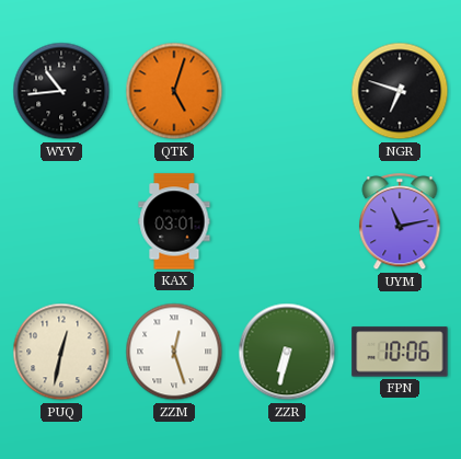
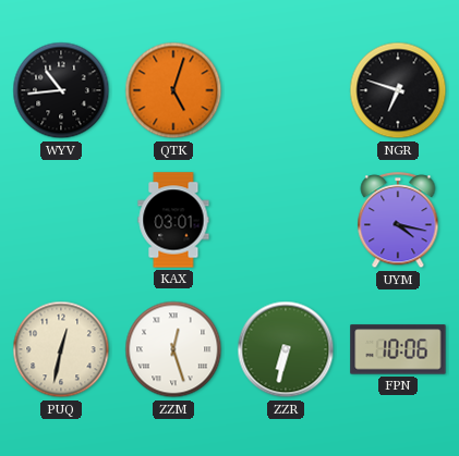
UYM: 11:13 -> 4:17
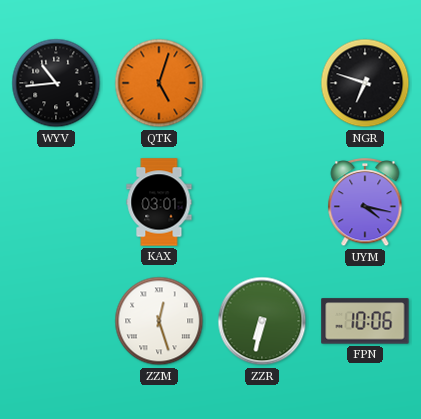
PUQ: 12:32 -> none
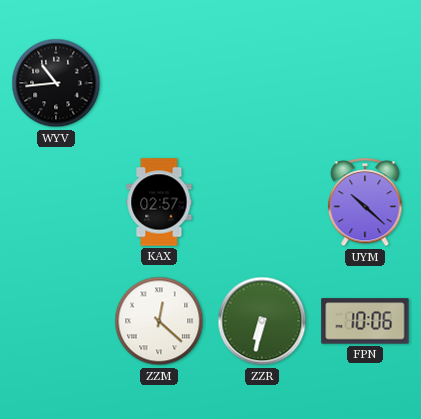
QTK: 5:03 -> none
NGR: 6:48 -> none
KAX: 03:01 -> 02:57
UYM: 4:17 -> 10:22
ZZM: 12:27 -> 12:22
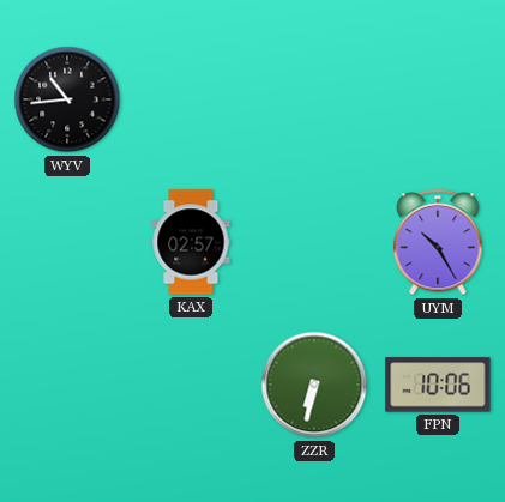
UYM: 10:22 -> 10:25
ZZM: 12:22 -> none
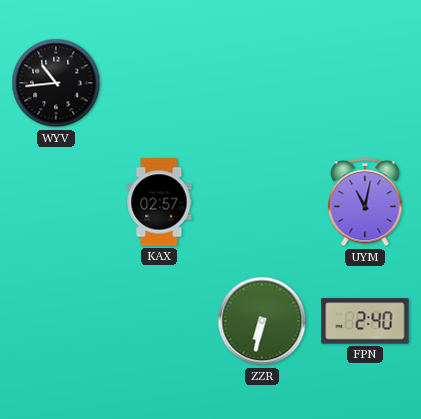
UYM: 10:25 -> 11:02
FPN: 10:06 -> 2:40
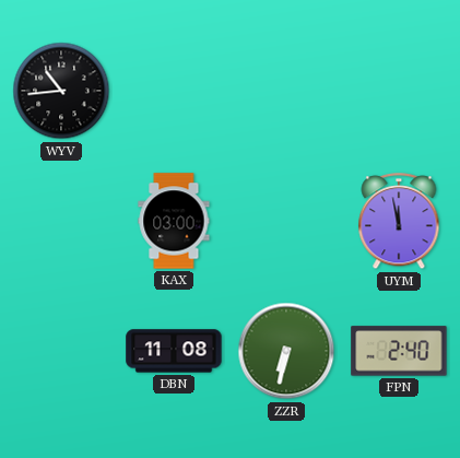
KAX: 02:57 -> 03:00
UYM: 11:02 -> 11:58
DBN: none -> 11:08
